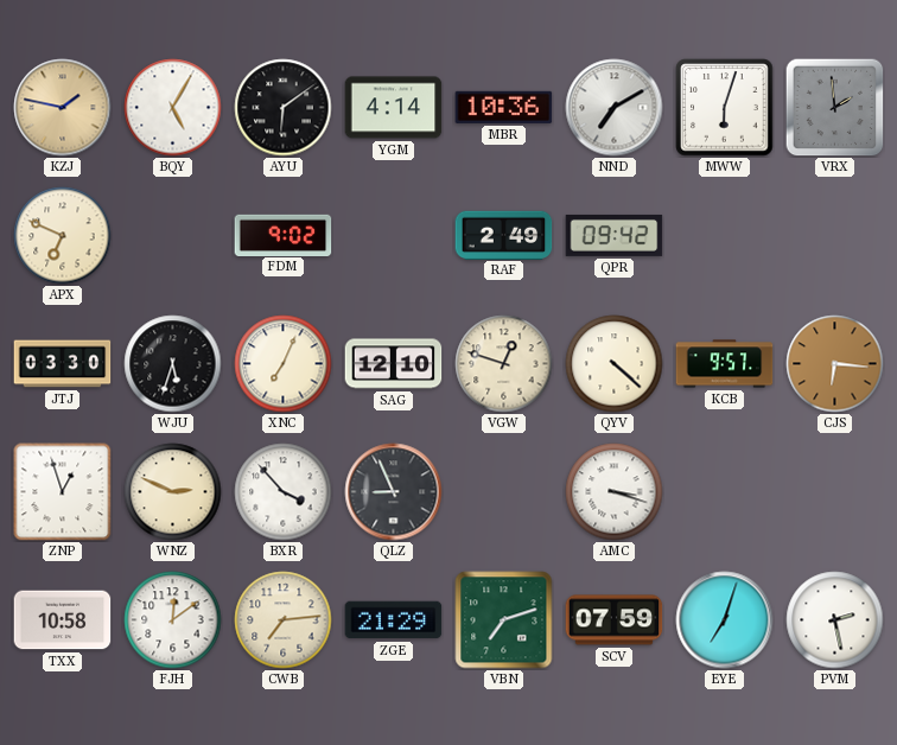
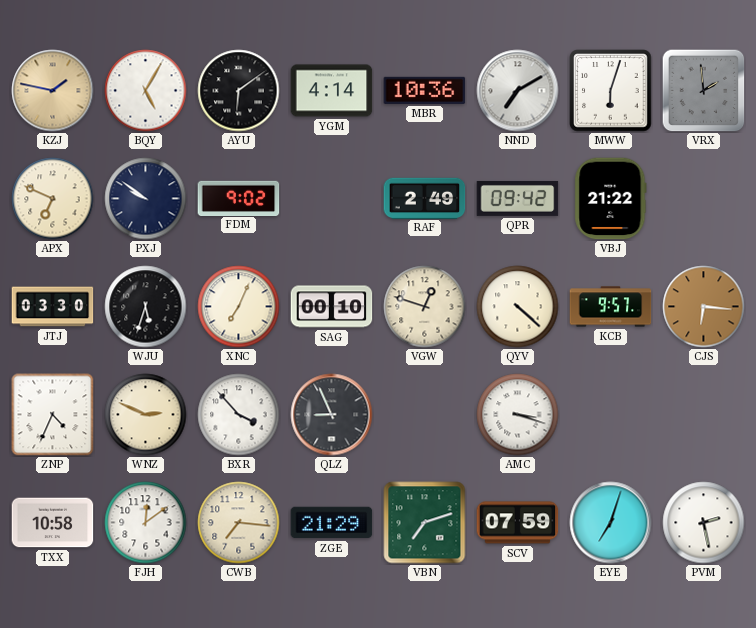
PXJ: none -> 9:51
VBJ: none -> 21:22
SAG: 12:10 -> 00:10
ZNP: 12:57 -> 4:34
CWB: 7:14 -> 7:16
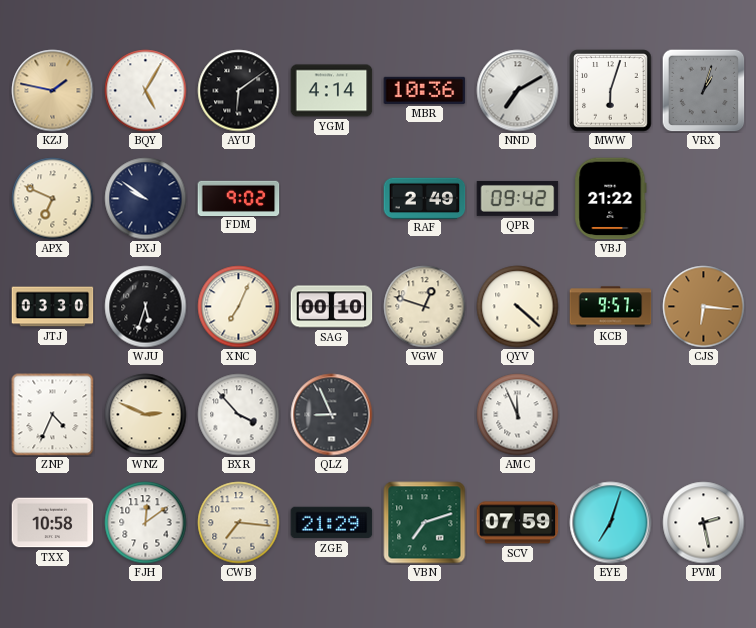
VRX: 1:59 -> 1:03
AMC: 3:18 -> 11:56
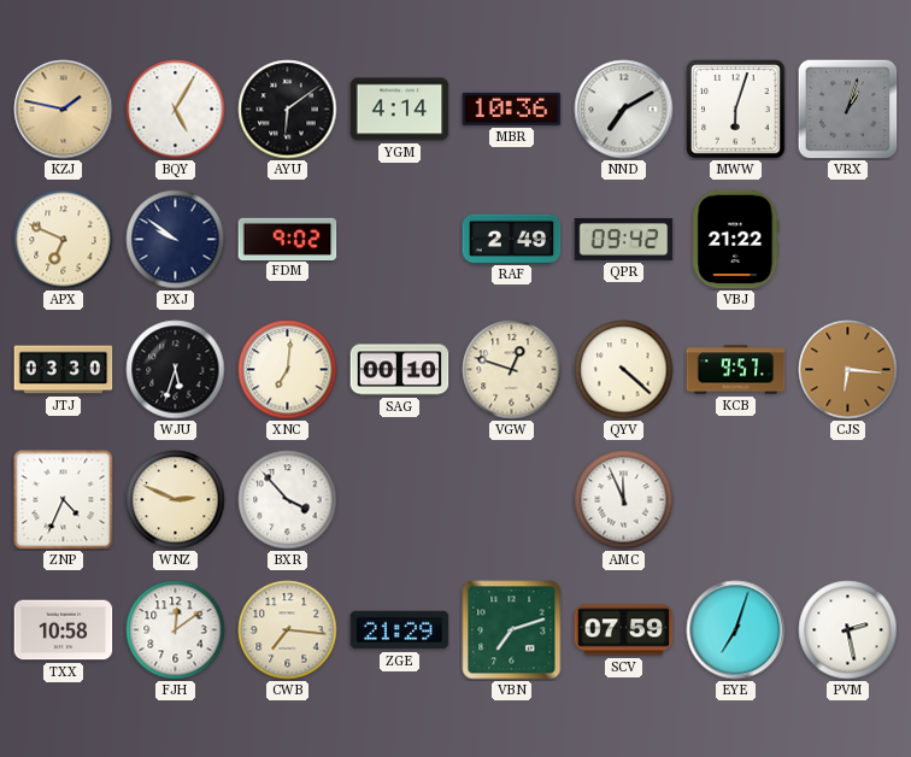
XNC: 7:04 -> 7:01
QLZ: 8:56 -> none
